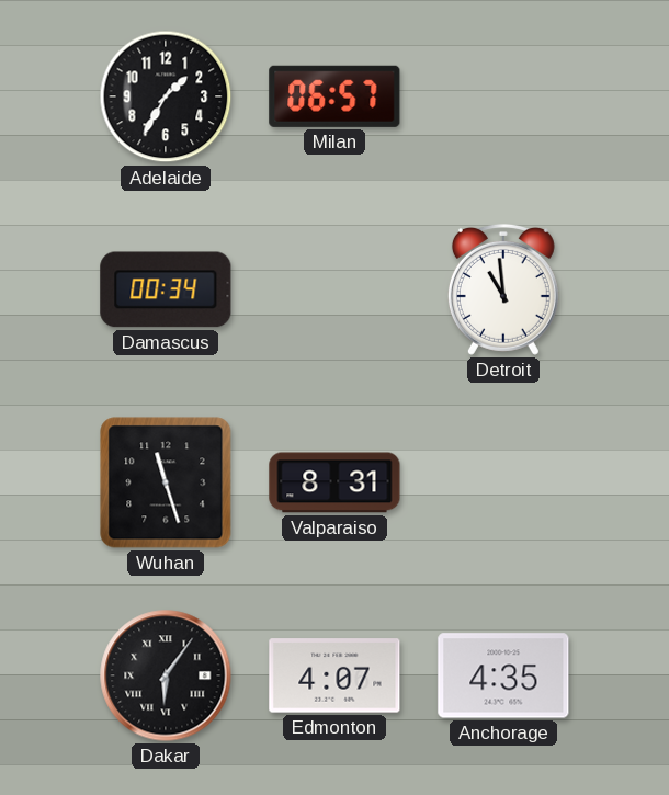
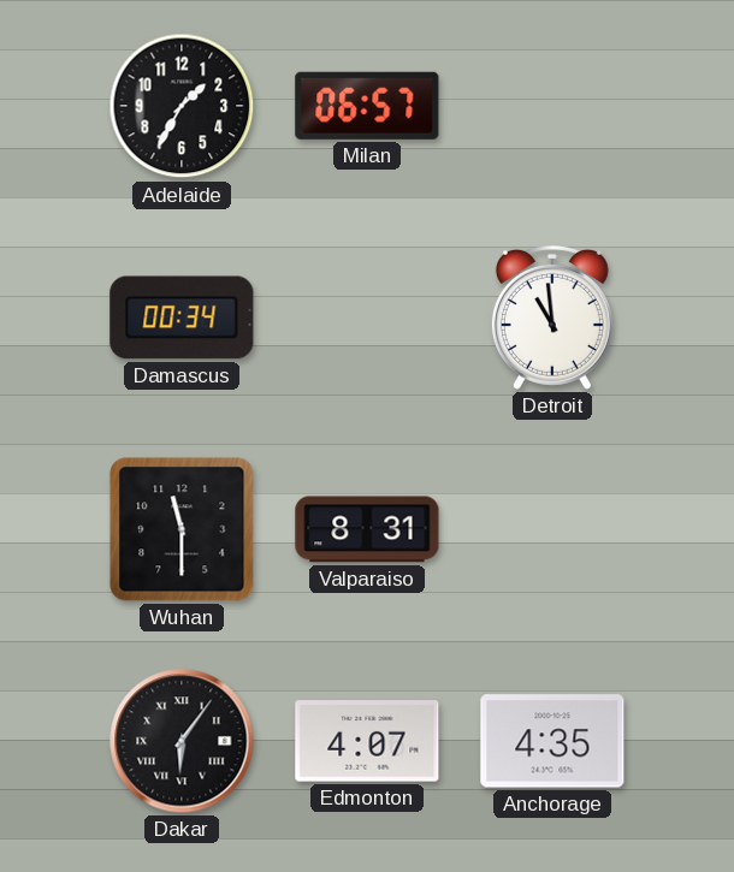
Wuhan: 11:27 -> 11:30
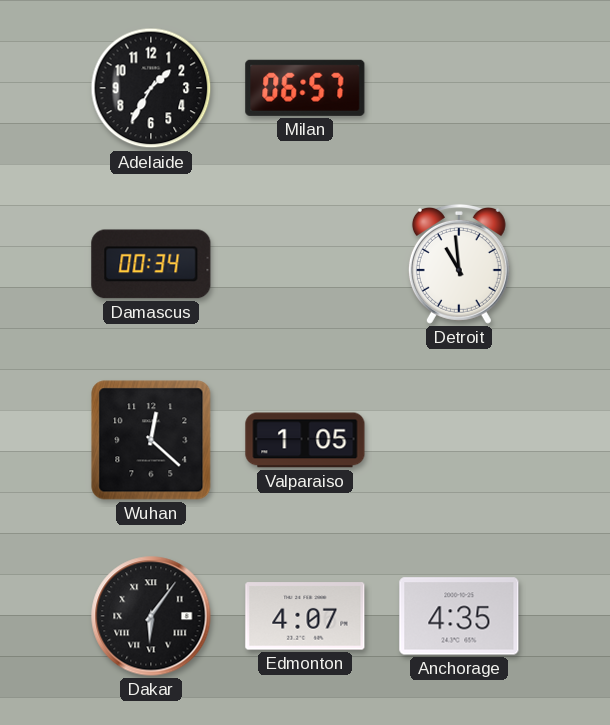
Wuhan: 11:30 -> 12:22
Valparaiso: 8:31 -> 1:05
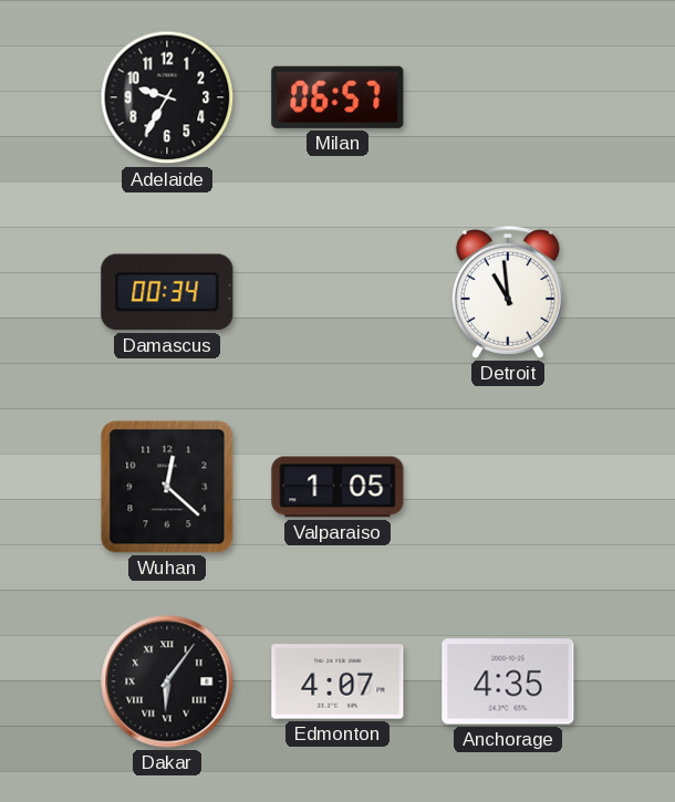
Adelaide: 1:35 -> 9:35
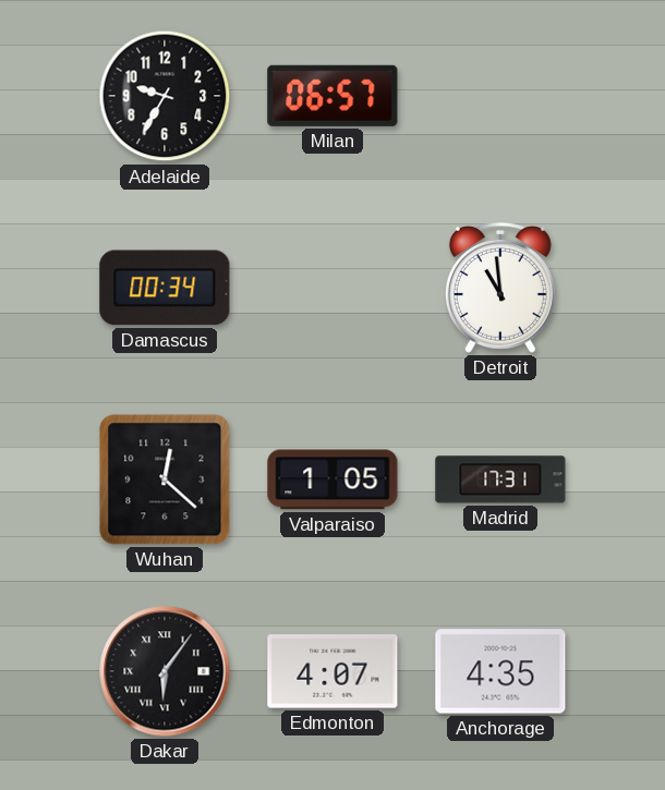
Madrid: none -> 17:31
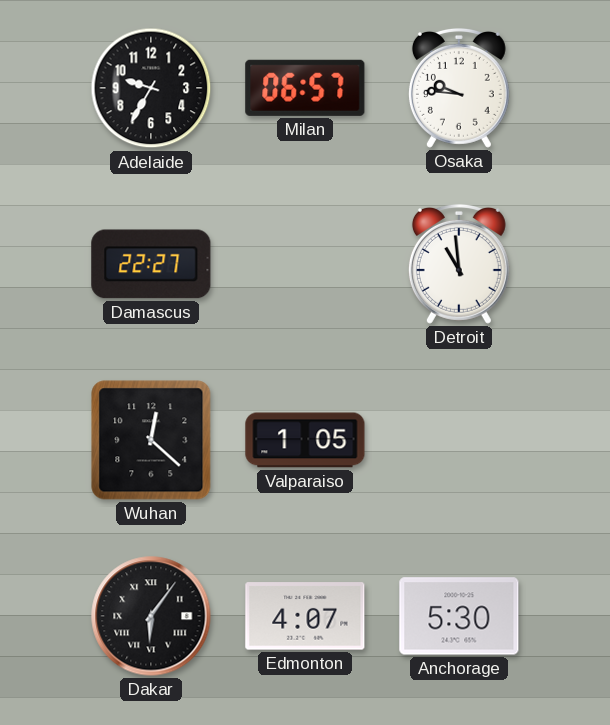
Osaka: none -> 9:46
Damascus: 00:34 -> 22:27
Madrid: 17:31 -> none
Anchorage: 4:35 -> 5:30
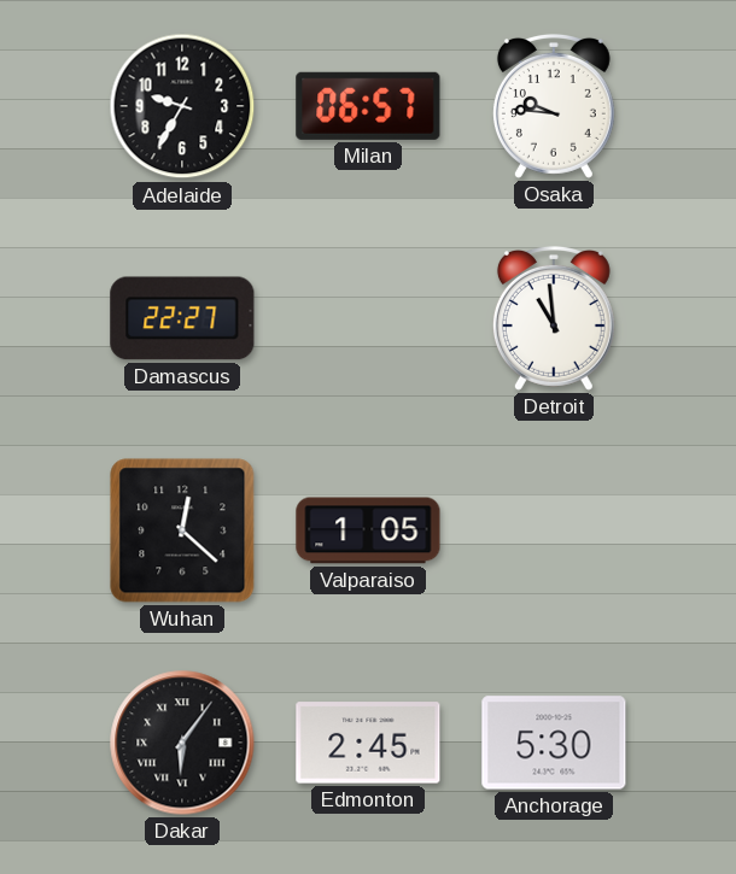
Edmonton: 4:07 -> 2:45
